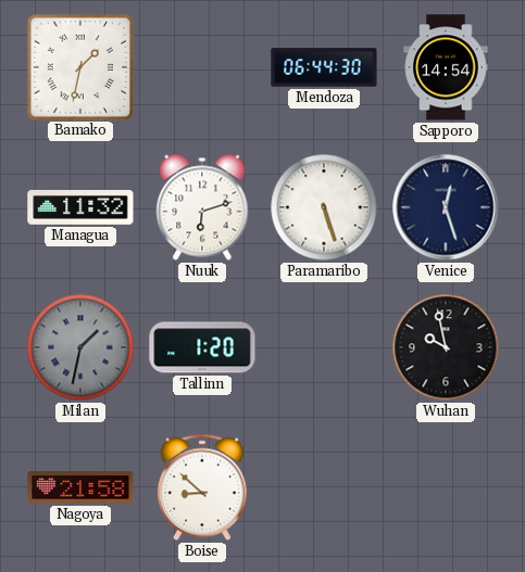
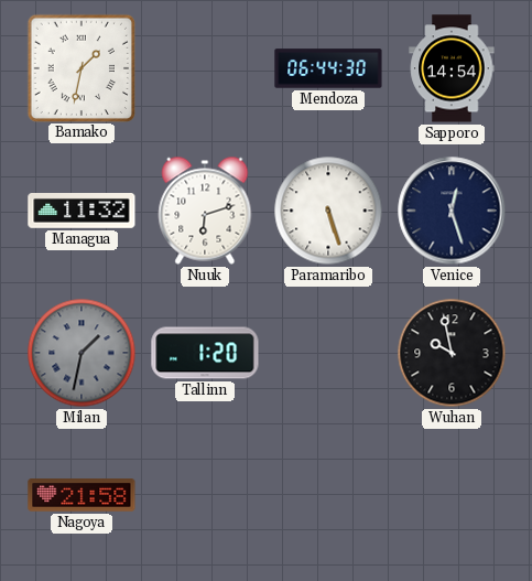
Boise: 8:52 -> none
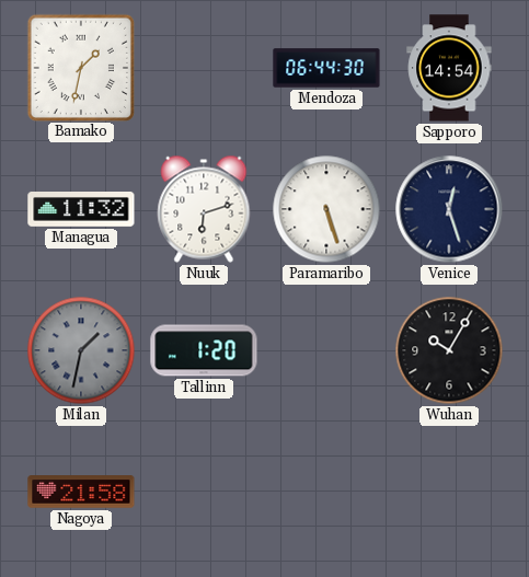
Wuhan: 9:58 -> 10:05
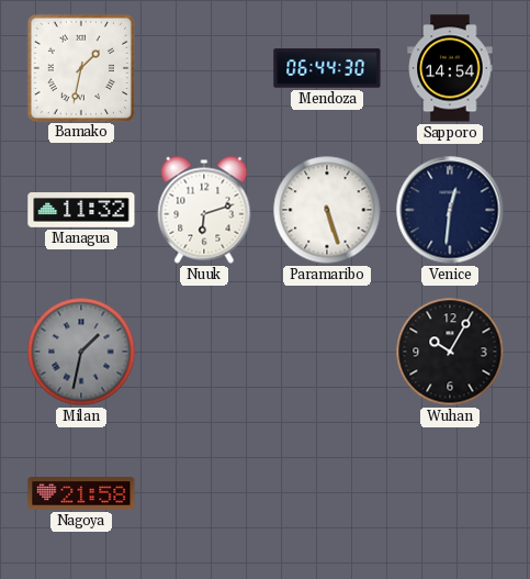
Venice: 12:27 -> 12:31
Tallinn: 1:20 -> none
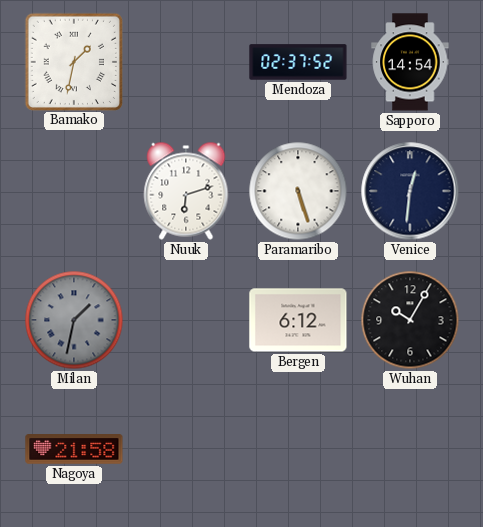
Mendoza: 06:44 -> 02:37
Managua: 11:32 -> none
Bergen: none -> 6:12
